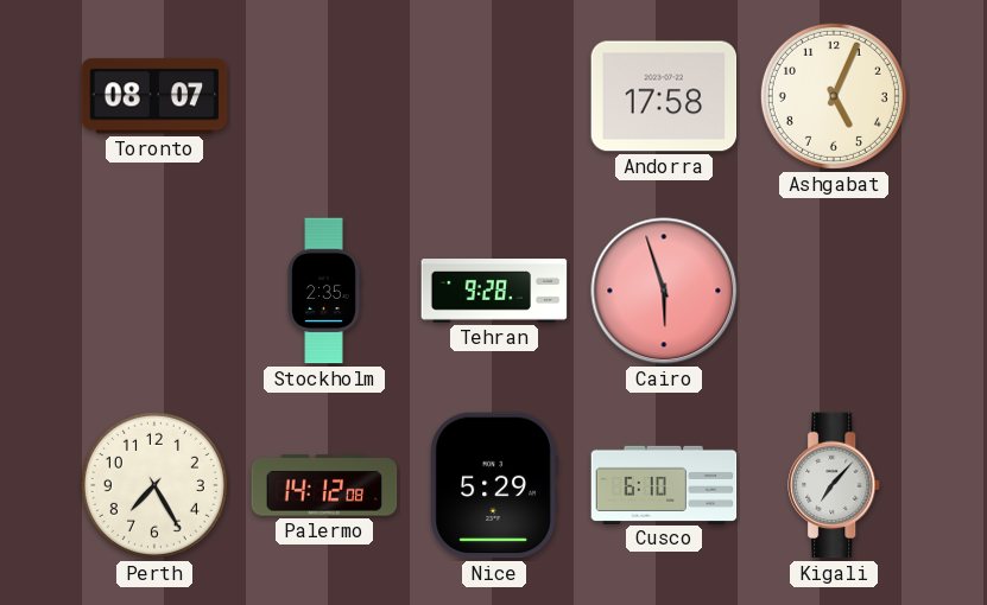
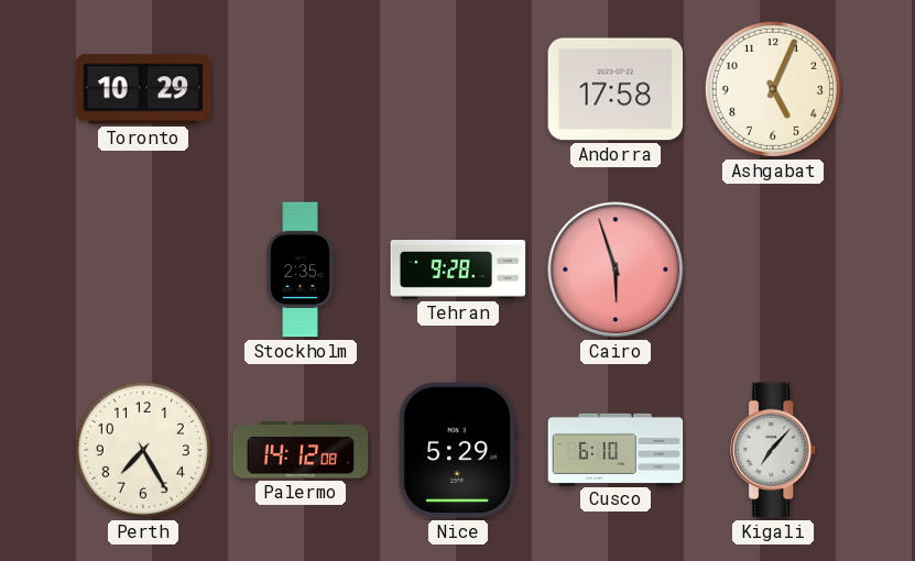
Toronto: 08:07 -> 10:29
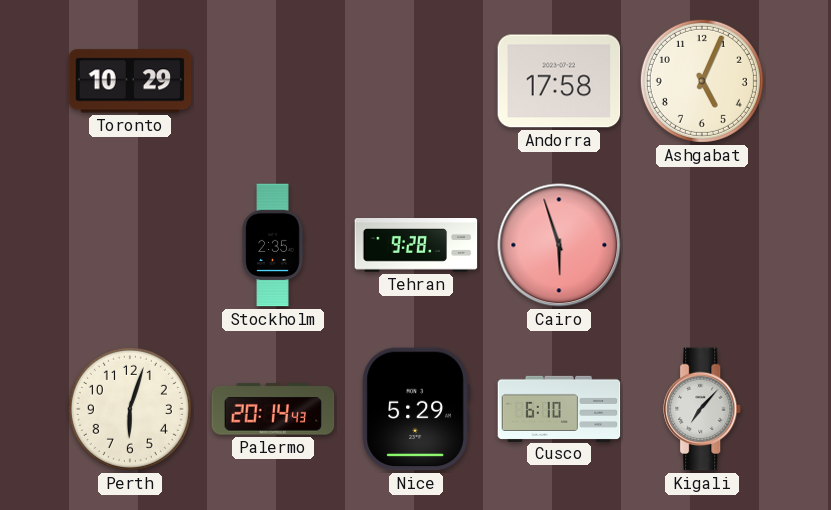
Perth: 7:25 -> 6:03
Palermo: 14:12 -> 20:14
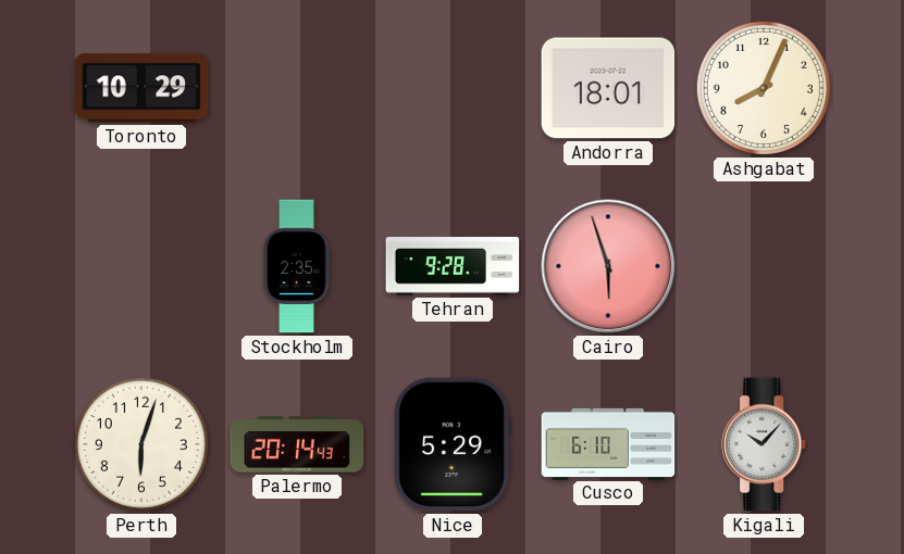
Andorra: 17:58 -> 18:01
Ashgabat: 5:04 -> 8:04
Kigali: 7:07 -> 10:07
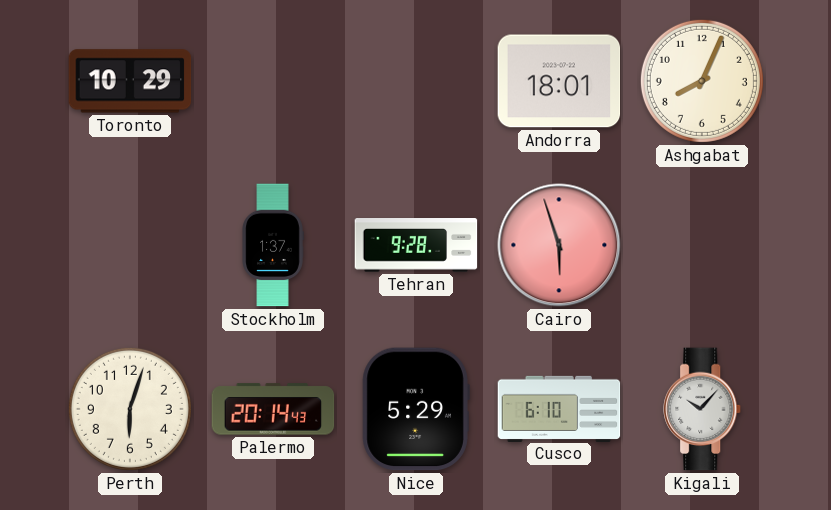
Stockholm: 2:35 -> 1:37
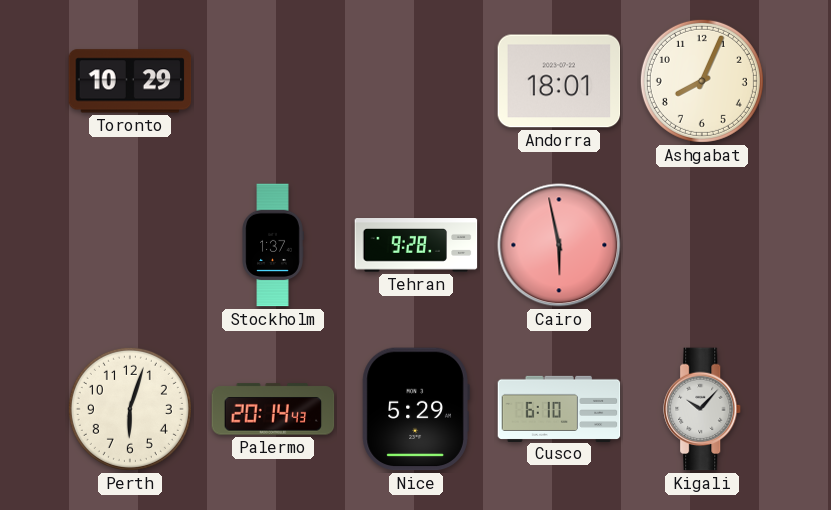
Cairo: 5:57 -> 5:58
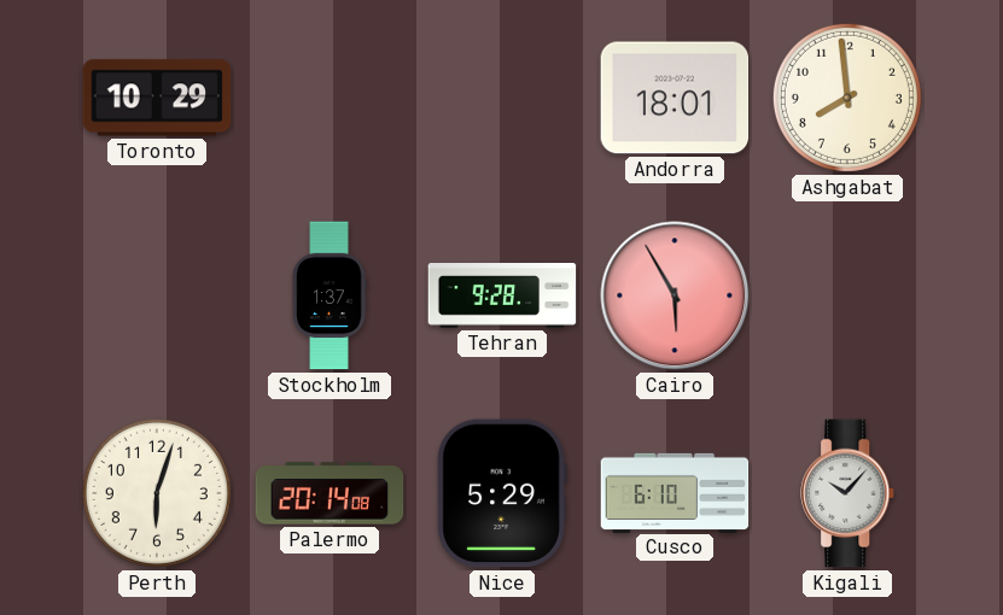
Ashgabat: 8:04 -> 7:59
Cairo: 5:58 -> 5:55
Palermo: 20:14:43 -> 20:14:08
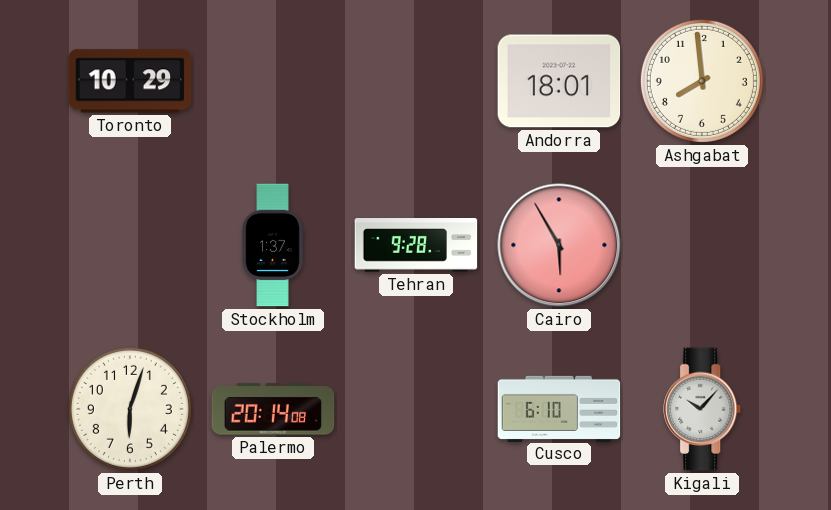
Nice: 5:29 -> none
